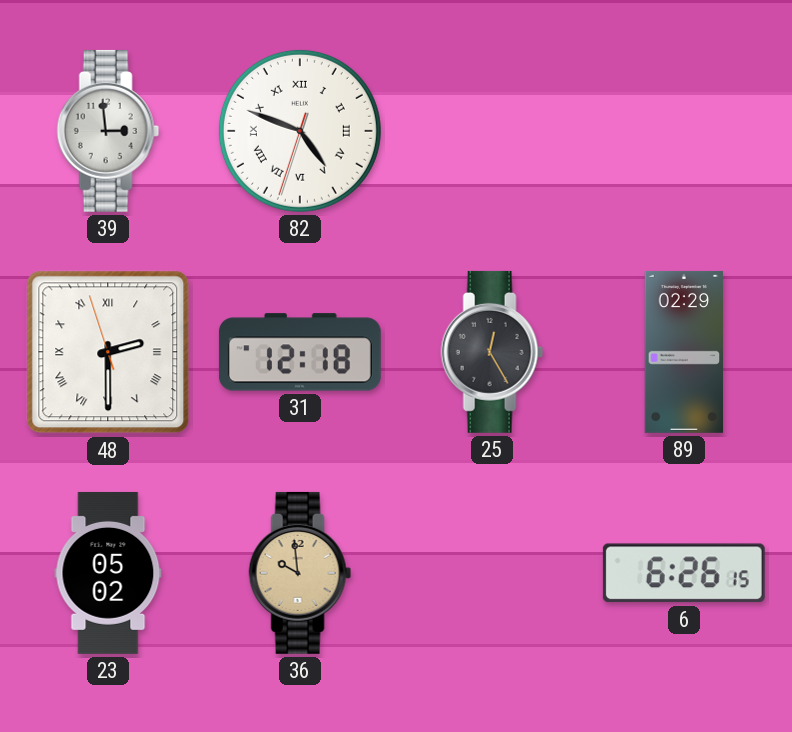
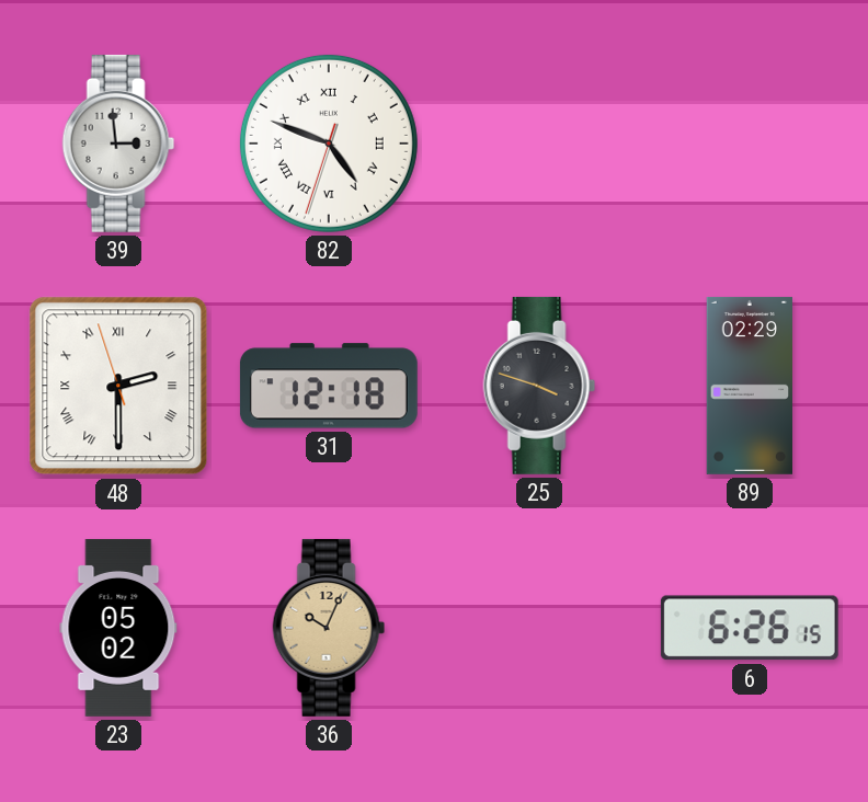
25: 12:25 -> 3:48
36: 9:59 -> 10:04
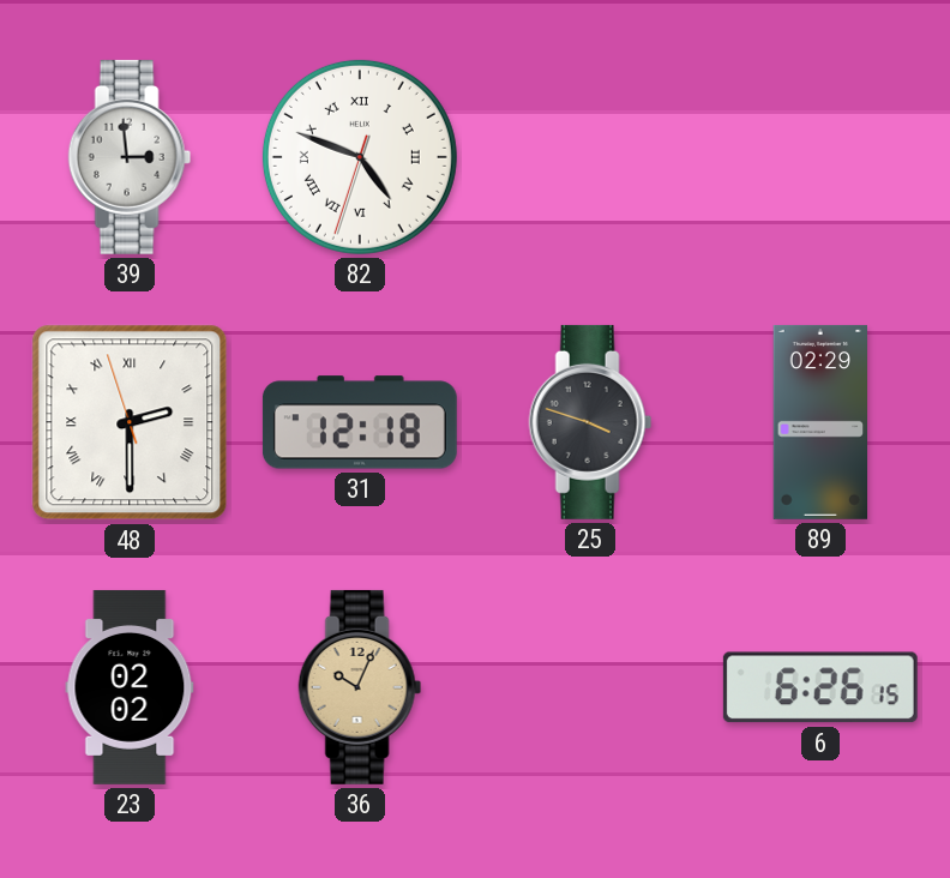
23: 05:02 -> 02:02
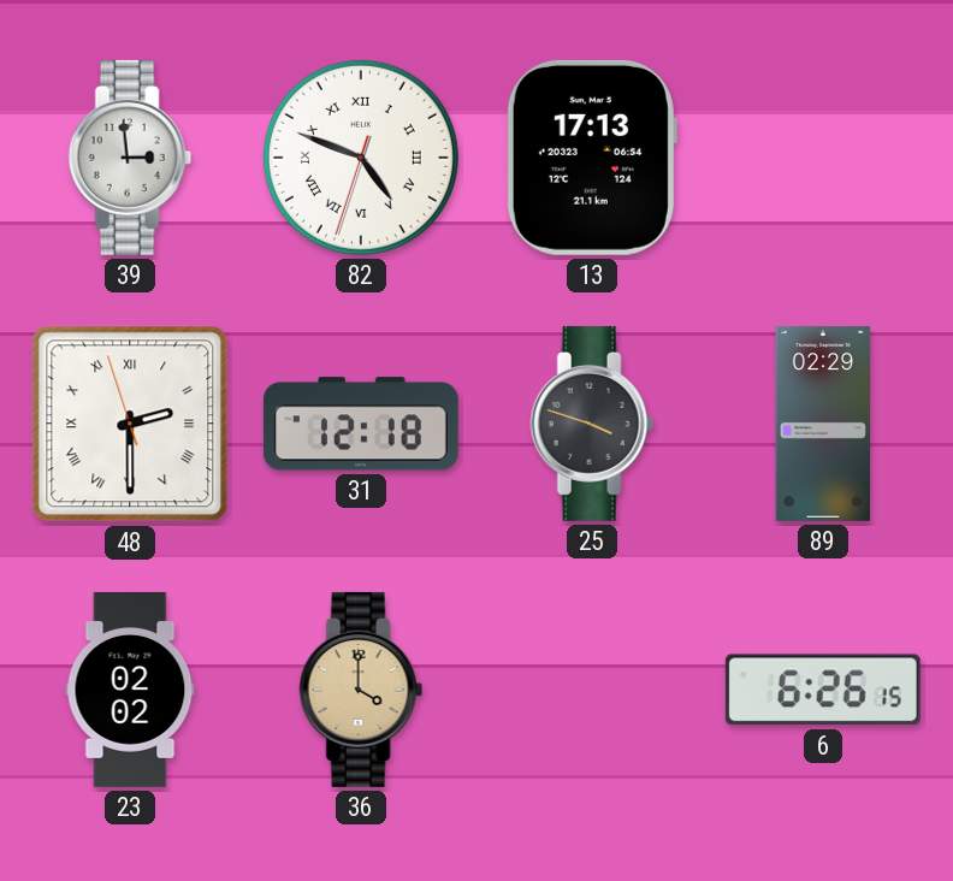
13: none -> 17:13
36: 10:04 -> 4:00
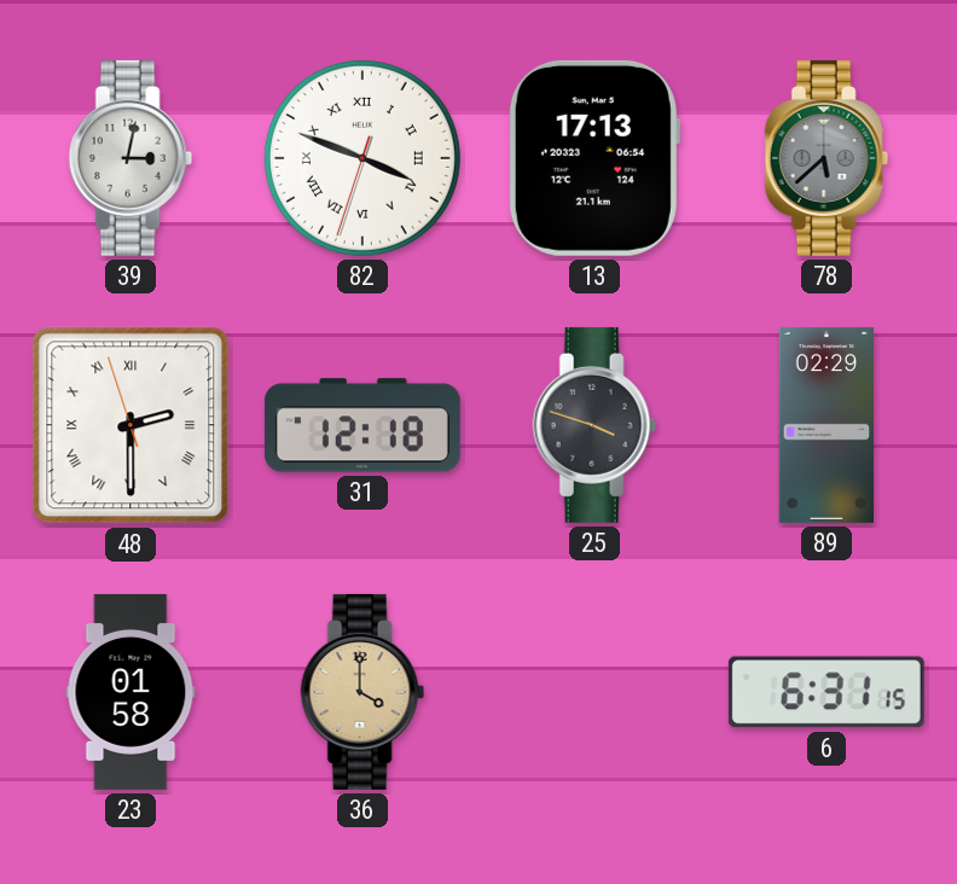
39: 2:59 -> 3:02
82: 4:48 -> 3:48
78: none -> 5:38
23: 02:02 -> 01:58
6: 6:26 -> 6:31
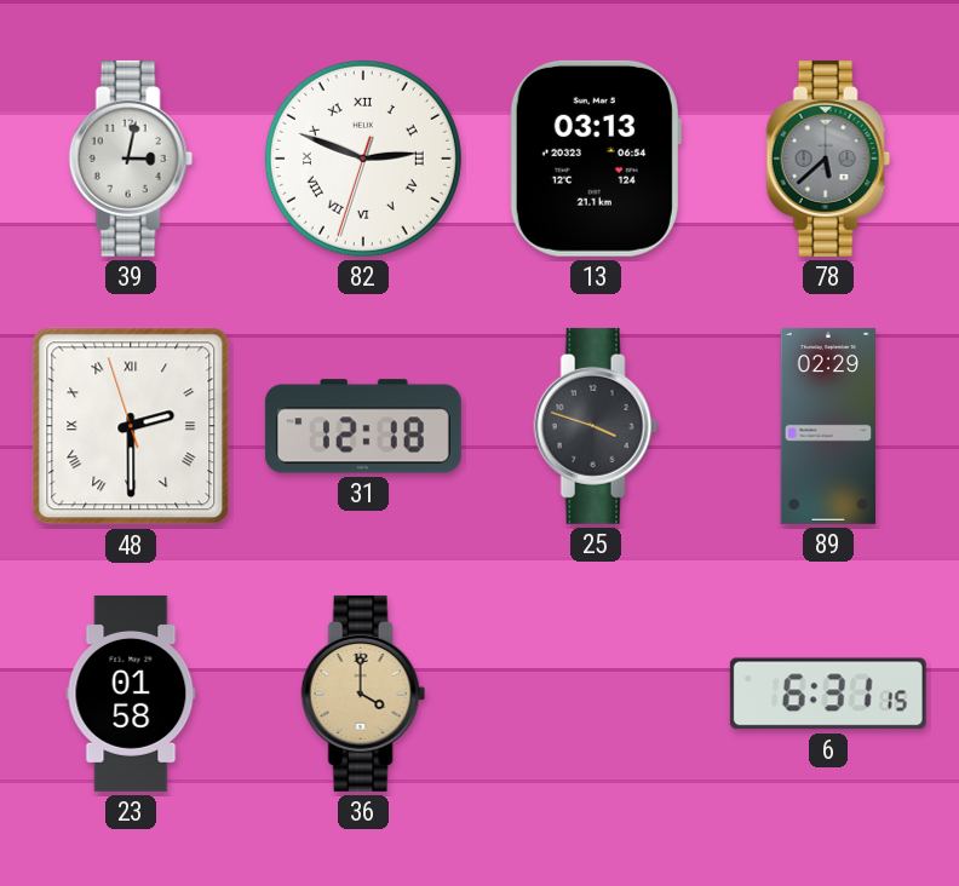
82: 3:48 -> 2:48
13: 17:13 -> 03:13
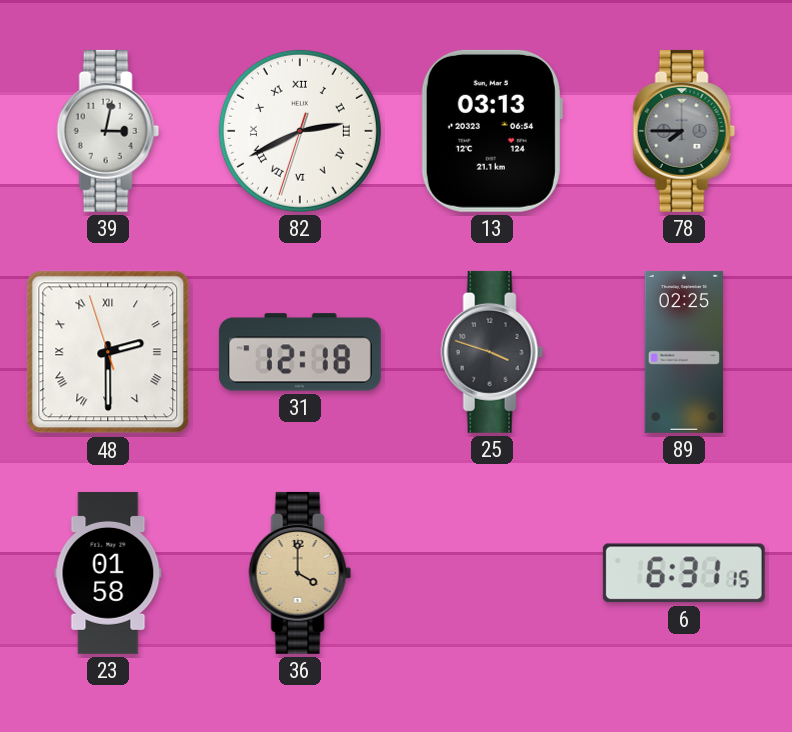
82: 2:48 -> 2:40
78: 5:38 -> 7:45
89: 02:29 -> 02:25
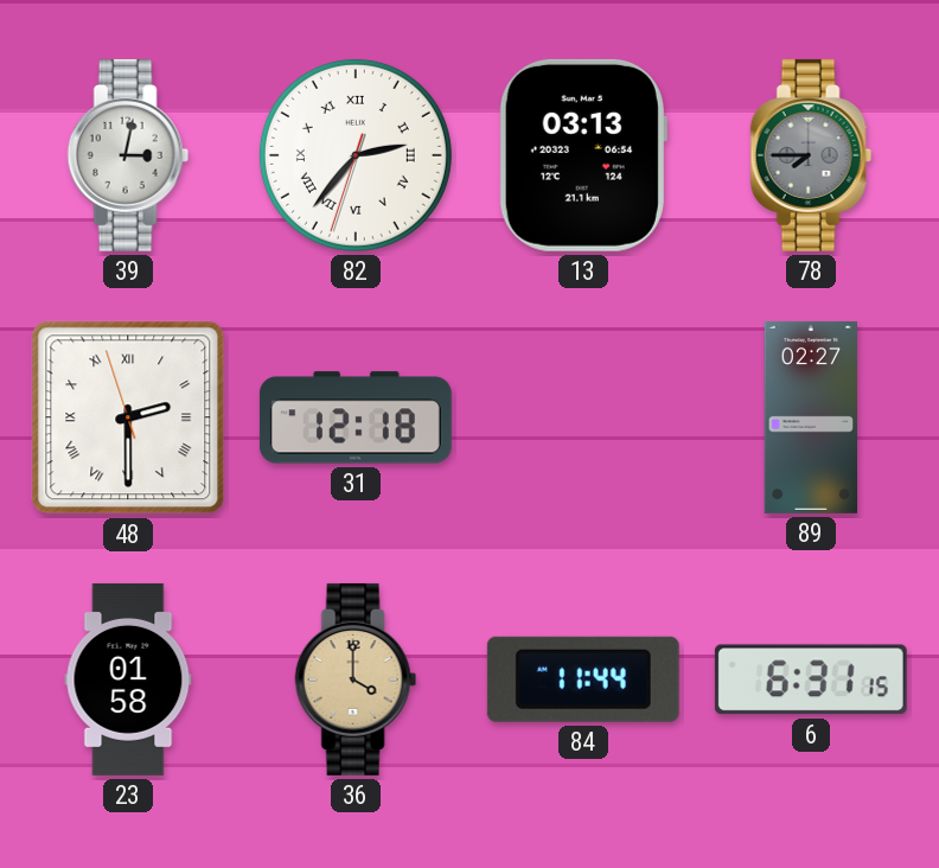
82: 2:40 -> 2:36
25: 3:48 -> none
89: 02:25 -> 02:27
84: none -> 11:44
